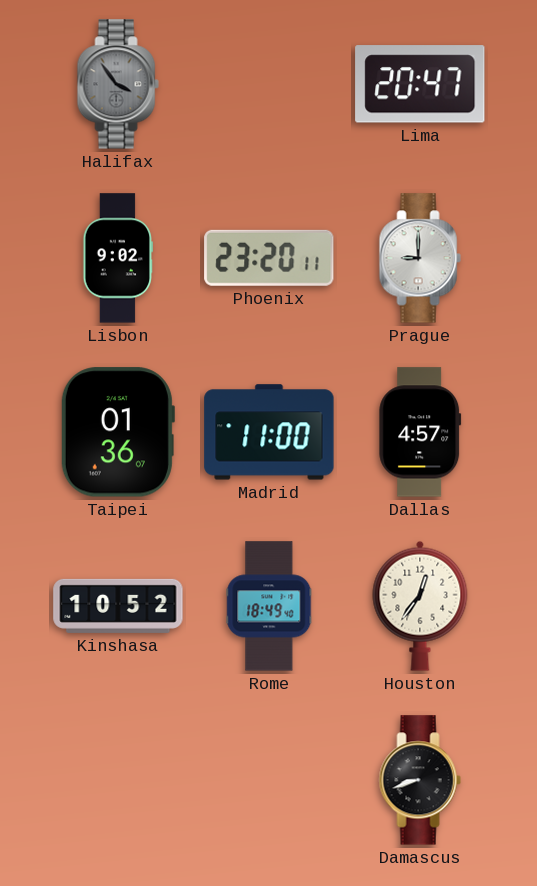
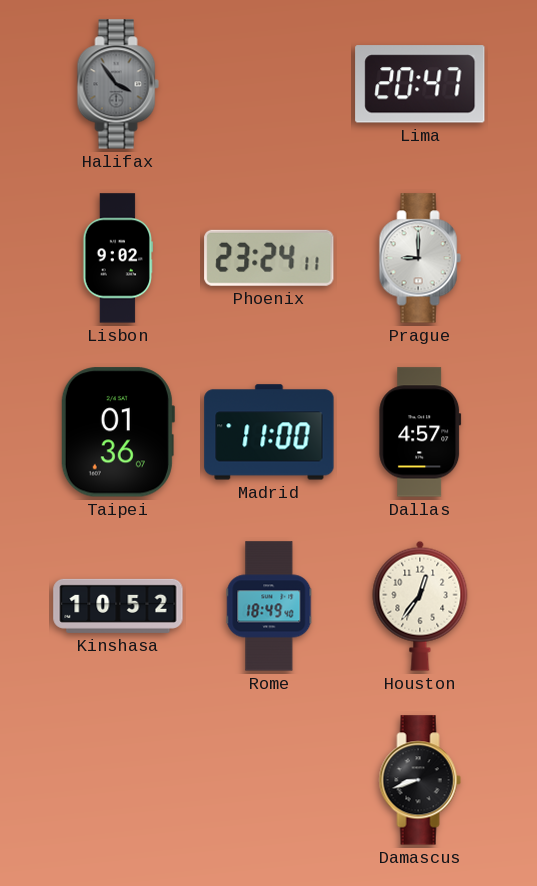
Phoenix: 23:20 -> 23:24
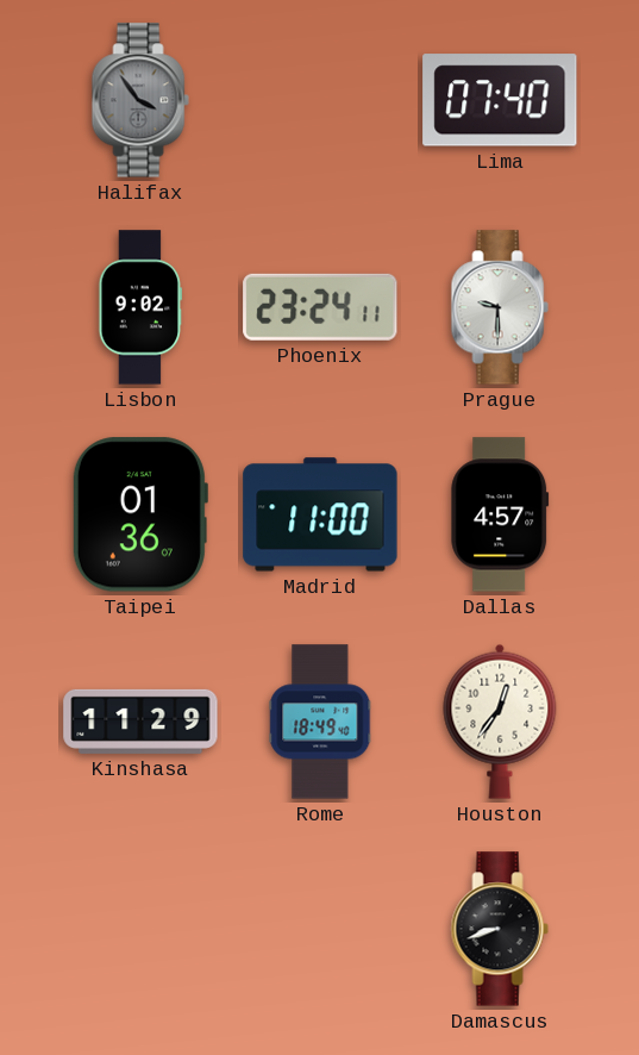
Lima: 20:47 -> 07:40
Prague: 9:00 -> 9:30
Kinshasa: 10:52 -> 11:29
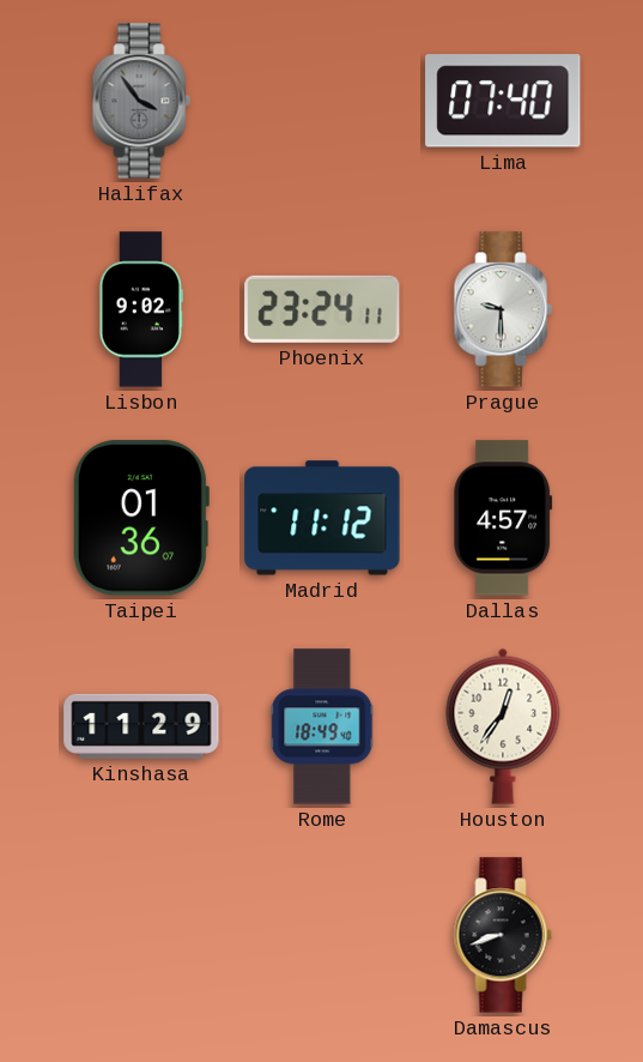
Madrid: 11:00 -> 11:12
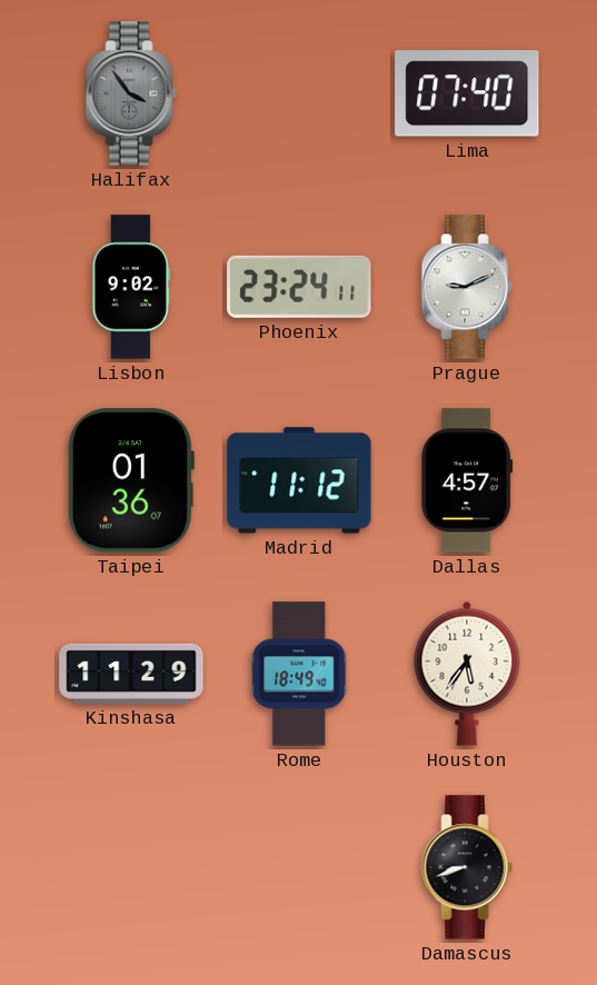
Prague: 9:30 -> 9:11
Houston: 12:36 -> 5:36
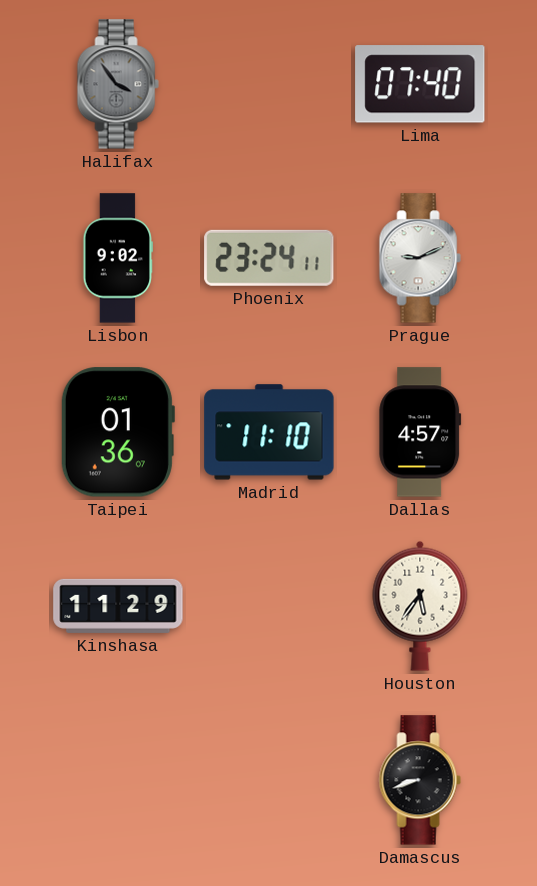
Madrid: 11:12 -> 11:10
Rome: 18:49 -> none
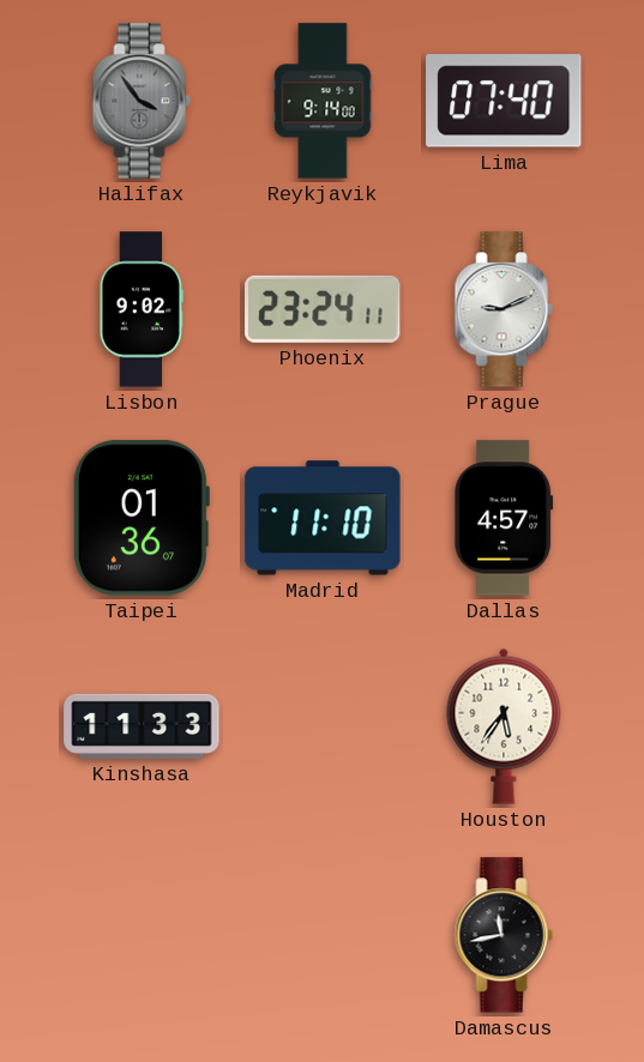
Reykjavik: none -> 9:14
Kinshasa: 11:29 -> 11:33
Damascus: 8:42 -> 11:43
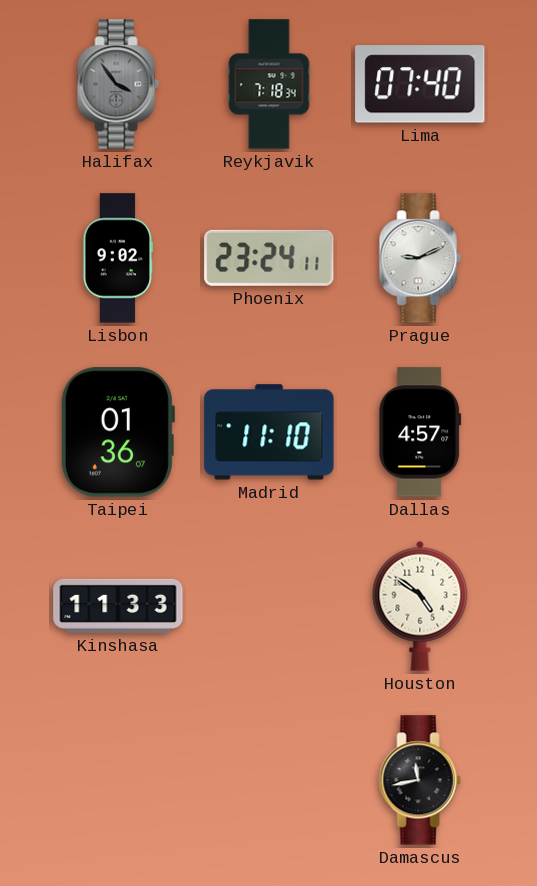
Reykjavik: 9:14 -> 7:18
Houston: 5:36 -> 4:51
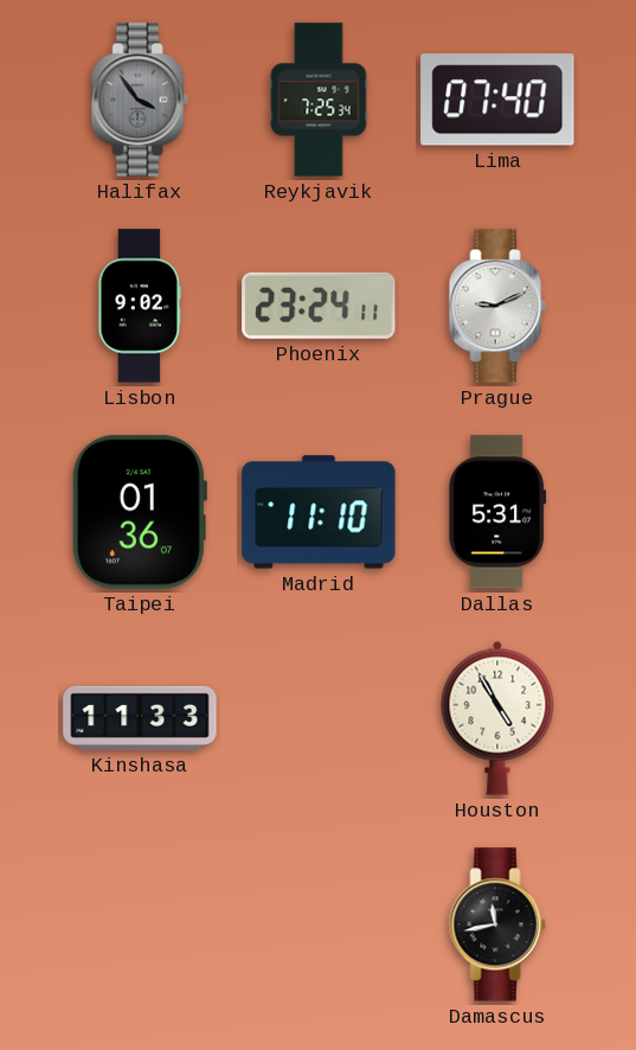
Reykjavik: 7:18 -> 7:25
Dallas: 4:57 -> 5:31
Houston: 4:51 -> 4:55
